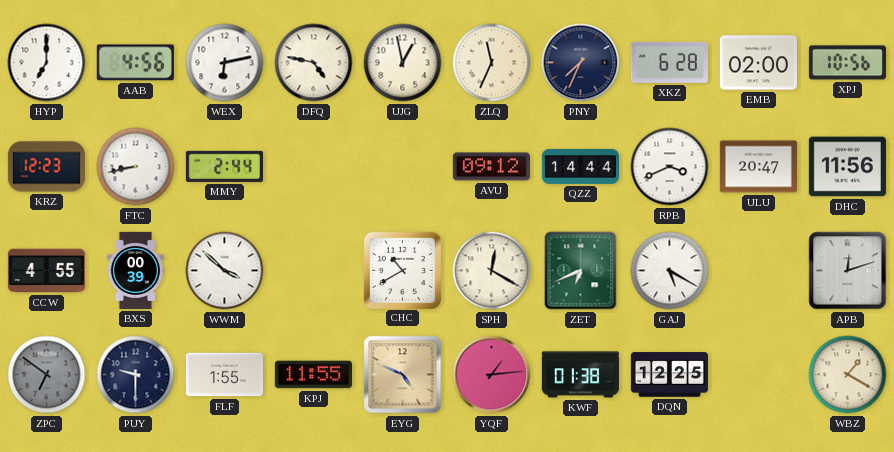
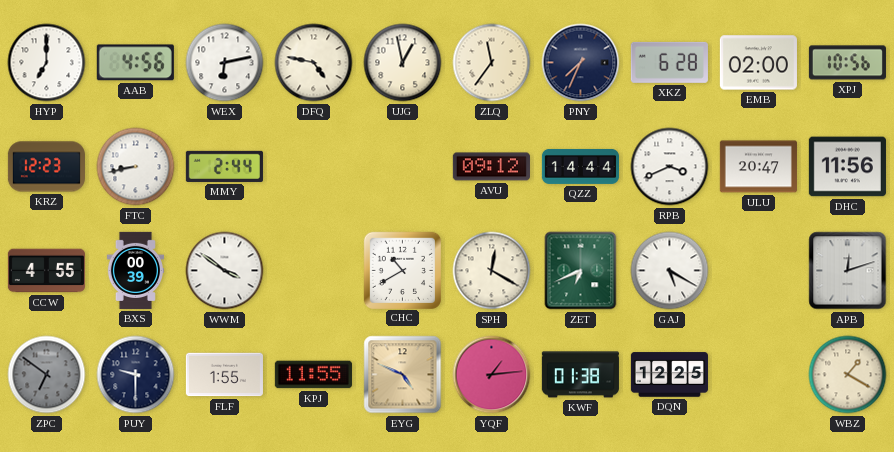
ZLQ: 11:34 -> 11:36
WWM: 3:52 -> 3:51
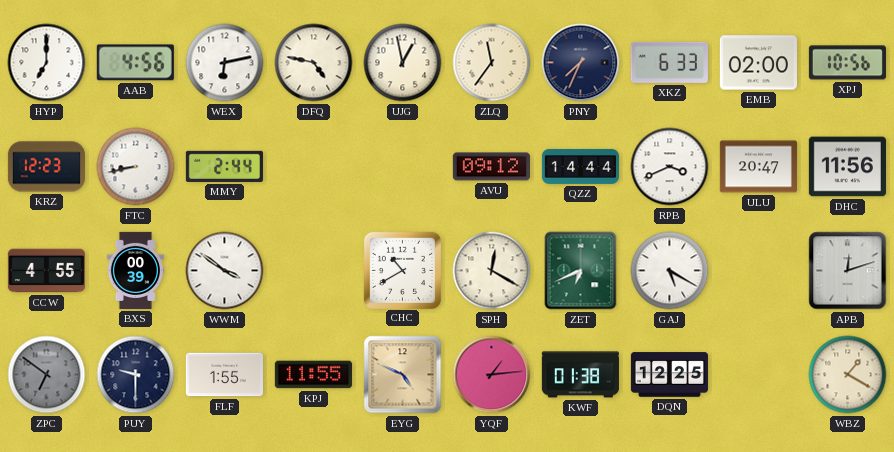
XKZ: 6:28 -> 6:33
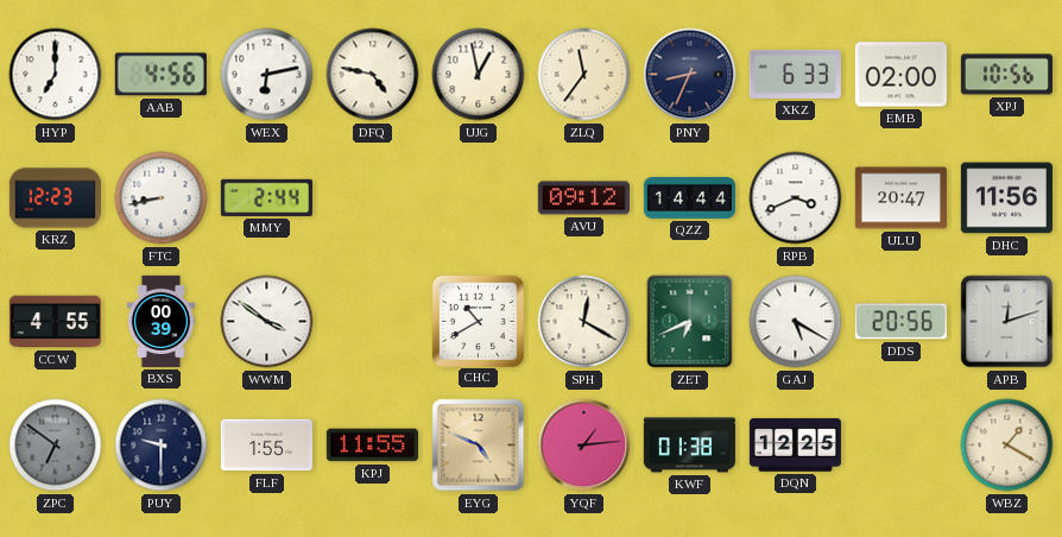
PNY: 7:34 -> 8:34
DDS: none -> 20:56
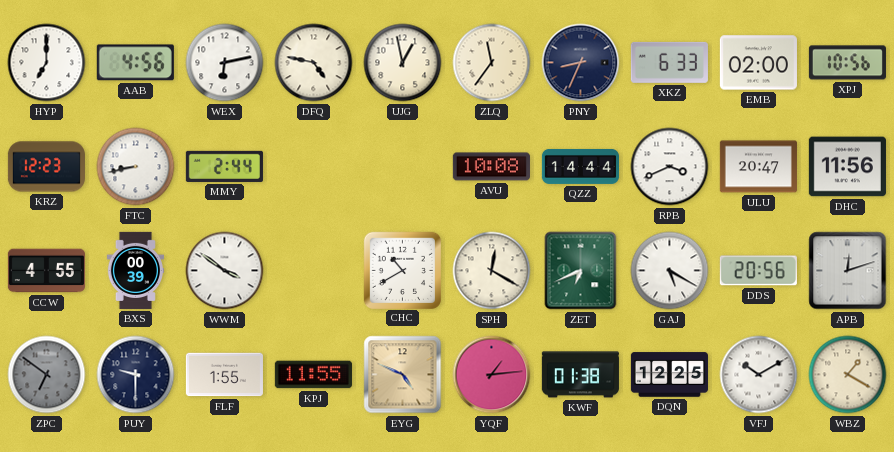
AVU: 09:12 -> 10:08
VFJ: none -> 10:10
